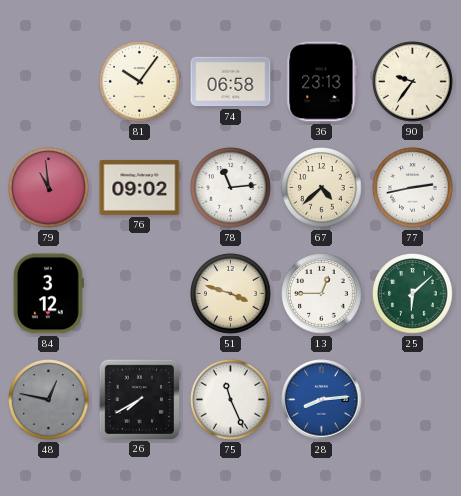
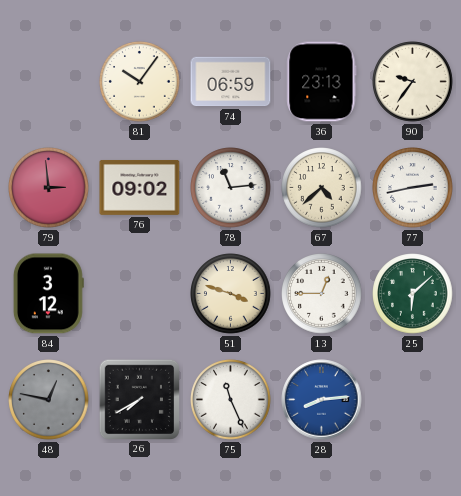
74: 06:58 -> 06:59
79: 10:59 -> 2:59
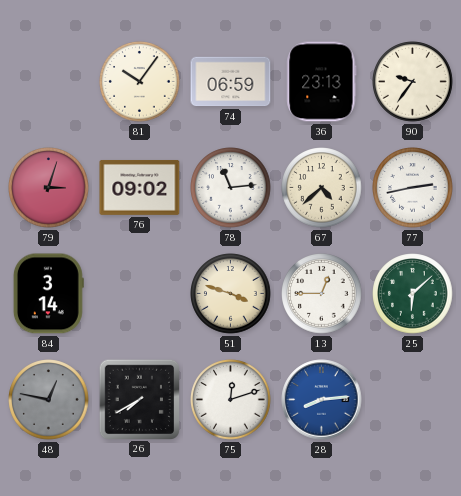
79: 2:59 -> 3:03
84: 3:12 -> 3:14
75: 11:26 -> 12:12
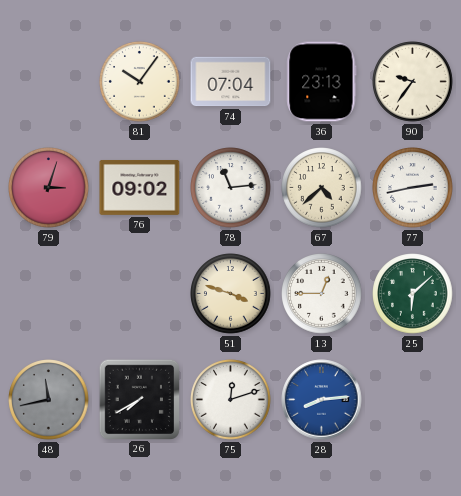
74: 06:59 -> 07:04
84: 3:14 -> none
48: 12:47 -> 11:43
